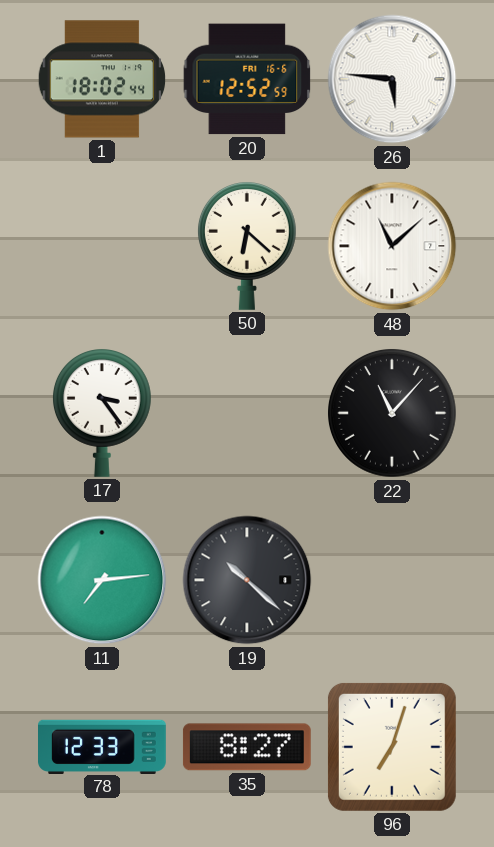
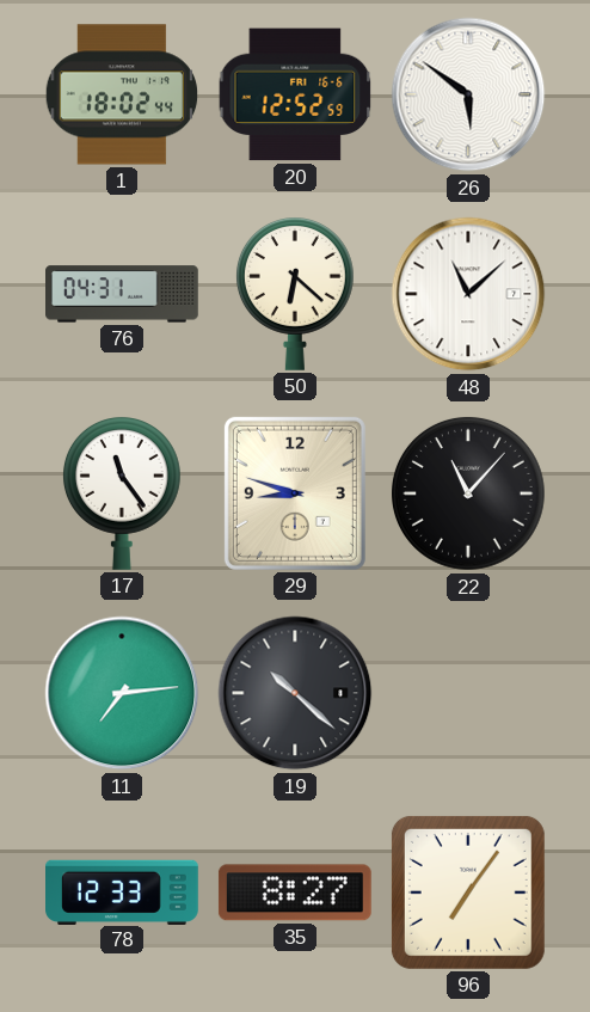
26: 5:46 -> 5:51
76: none -> 04:31
17: 3:24 -> 11:24
29: none -> 8:48
96: 7:03 -> 7:06
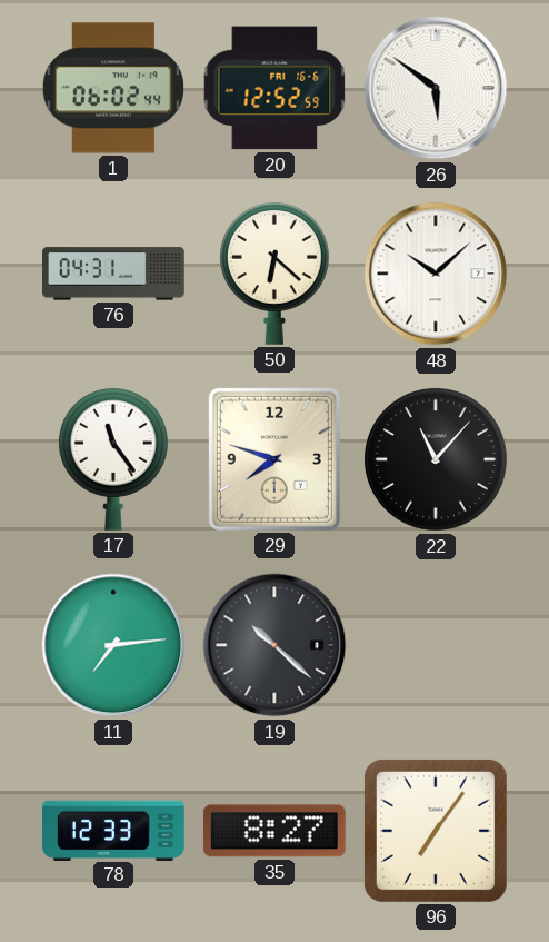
1: 18:02 -> 06:02
48: 11:08 -> 10:08
29: 8:48 -> 7:48
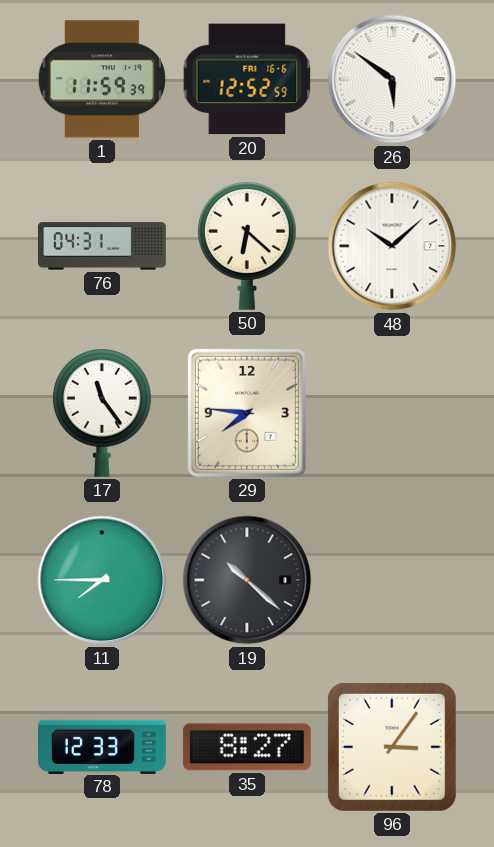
1: 06:02 -> 11:59
29: 7:48 -> 7:46
22: 11:07 -> none
11: 7:14 -> 7:45
96: 7:06 -> 3:06
